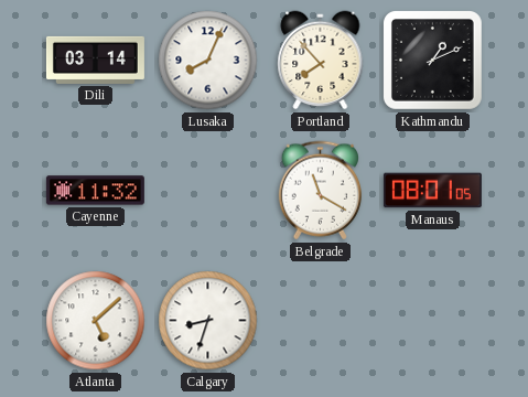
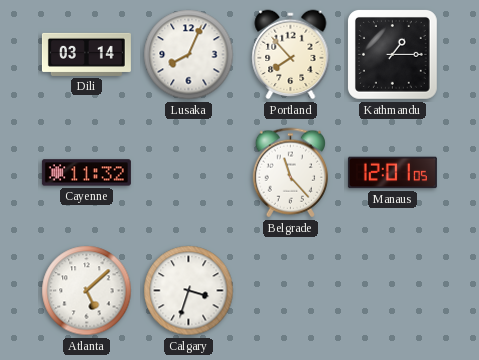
Kathmandu: 1:11 -> 1:15
Belgrade: 11:20 -> 11:23
Manaus: 08:01 -> 12:01
Calgary: 8:33 -> 3:33
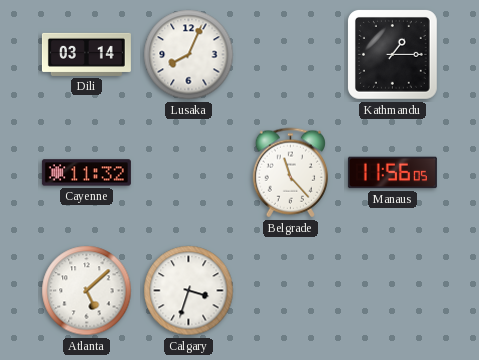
Portland: 7:53 -> none
Manaus: 12:01 -> 11:56
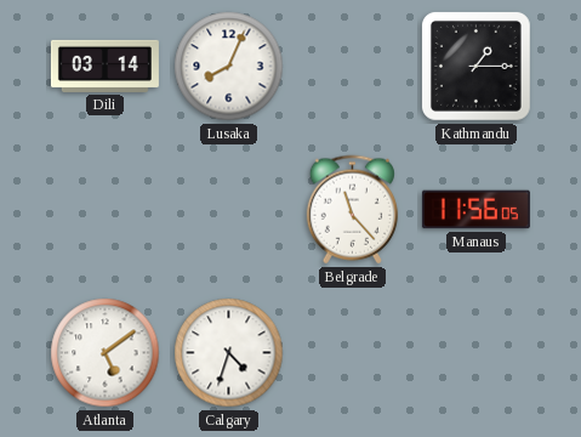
Cayenne: 11:32 -> none
Atlanta: 5:08 -> 5:09
Calgary: 3:33 -> 4:33
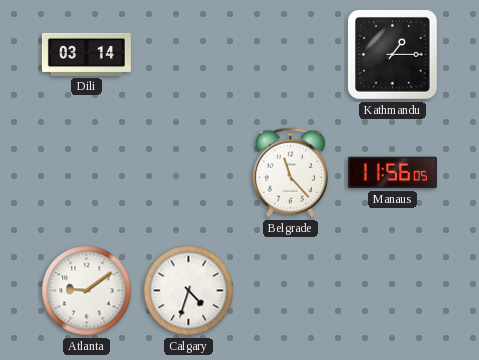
Lusaka: 8:04 -> none
Atlanta: 5:09 -> 9:09
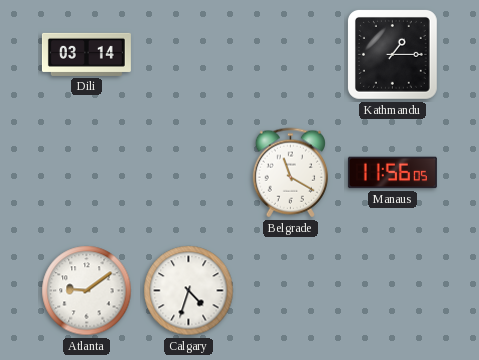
Belgrade: 11:23 -> 11:20
